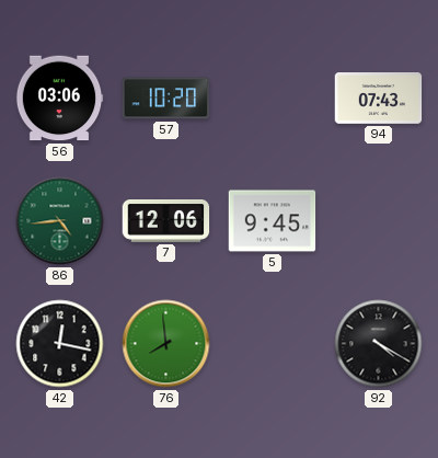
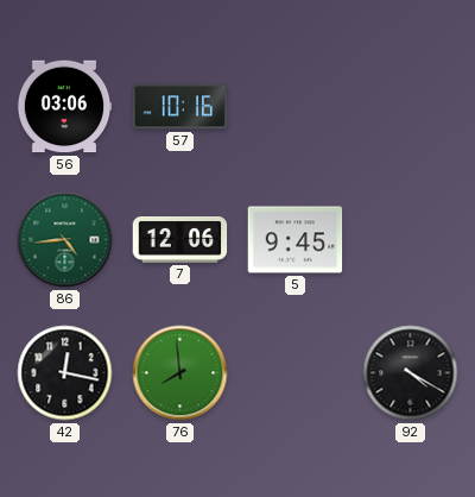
57: 10:20 -> 10:16
94: 07:43 -> none
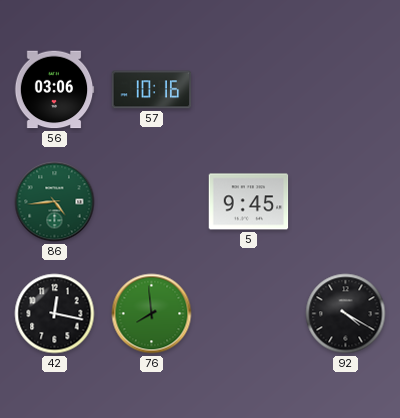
7: 12:06 -> none
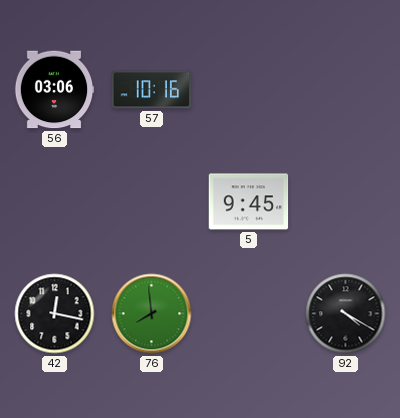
86: 4:44 -> none
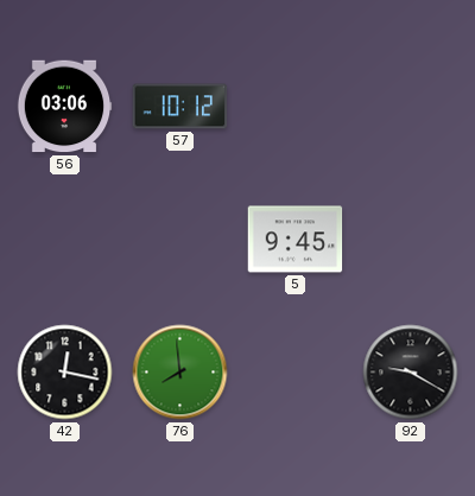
57: 10:16 -> 10:12
92: 4:20 -> 9:20
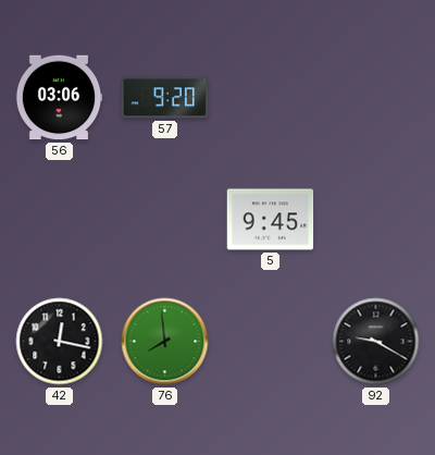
57: 10:12 -> 9:20
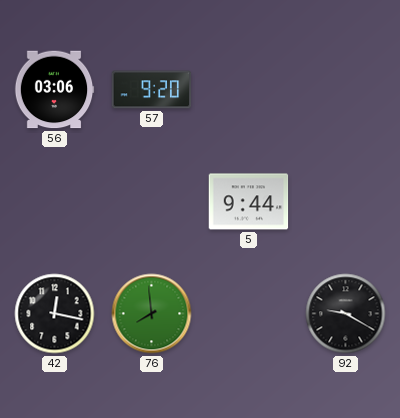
5: 9:45 -> 9:44
